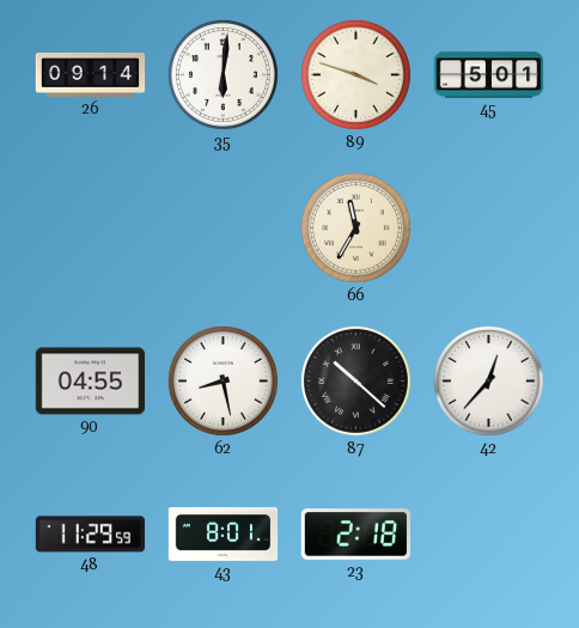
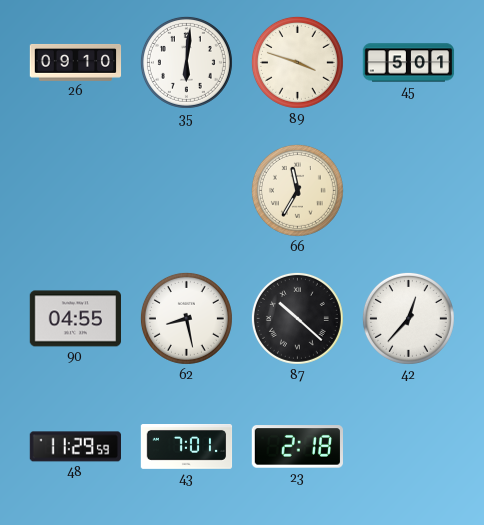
26: 09:14 -> 09:10
43: 8:01 -> 7:01
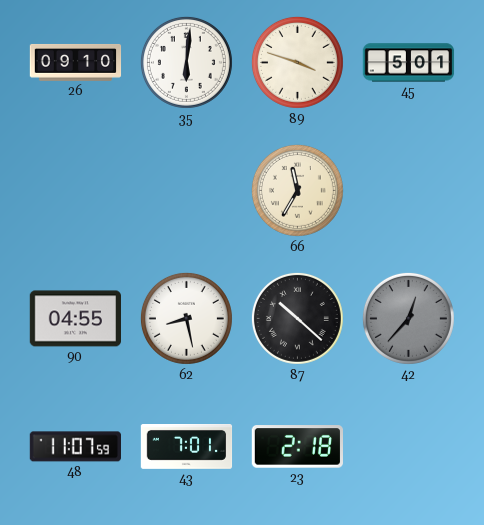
42 dial: white -> grey
48: 11:29 -> 11:07
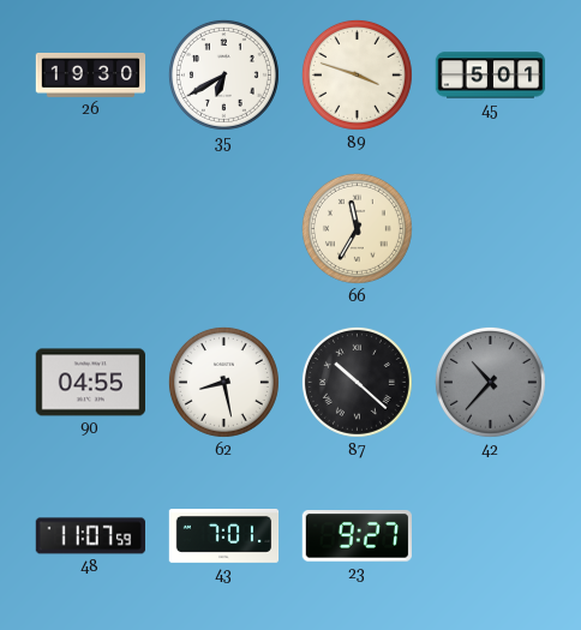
26: 09:10 -> 19:30
35: 6:01 -> 6:40
42: 12:37 -> 10:37
23: 2:18 -> 9:27
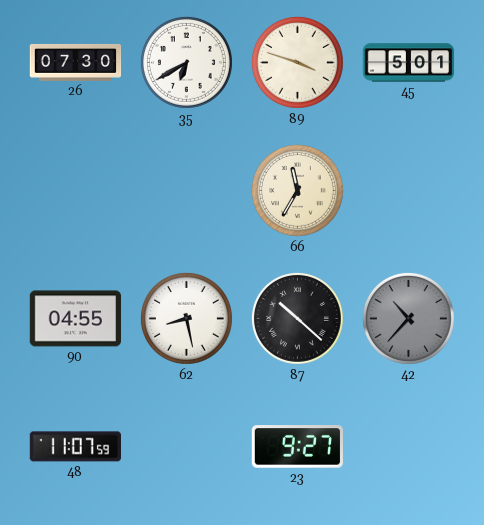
26: 19:30 -> 07:30
43: 7:01 -> none
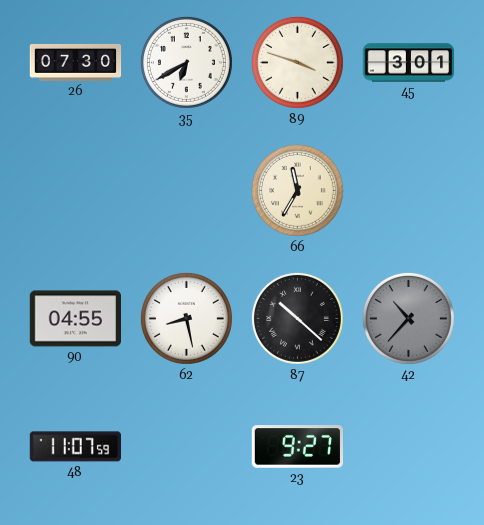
45: 5:01 -> 3:01
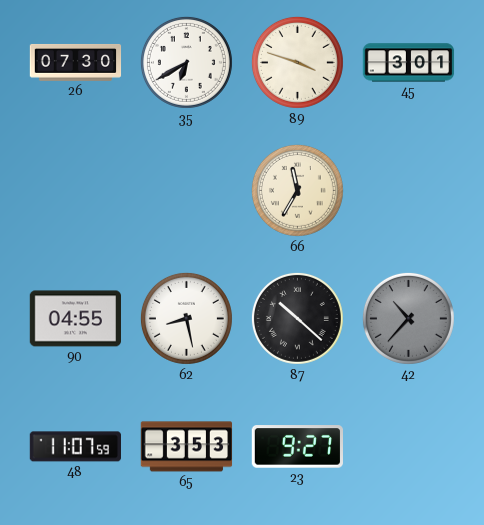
65: none -> 3:53
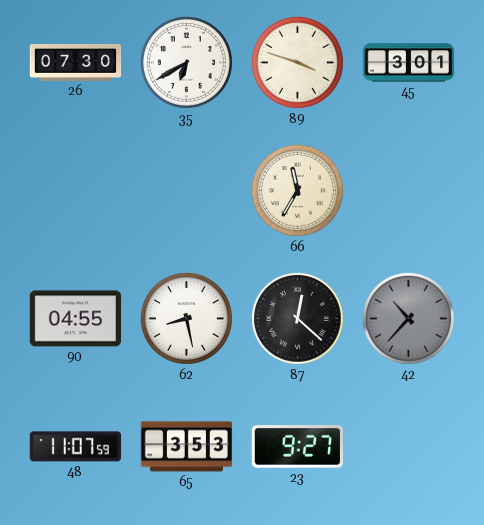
87: 10:22 -> 12:22
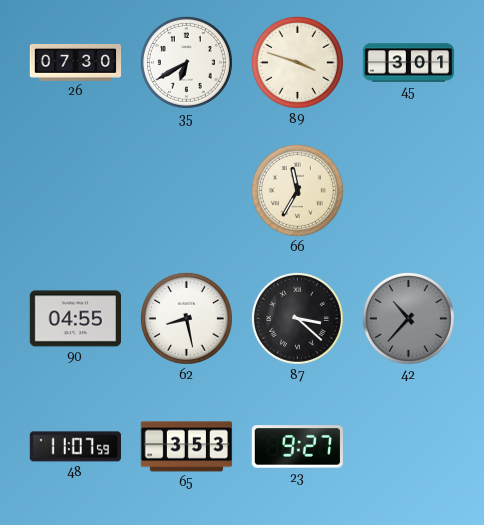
87: 12:22 -> 3:22
